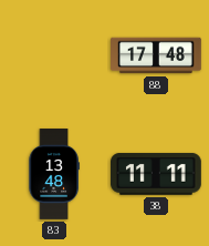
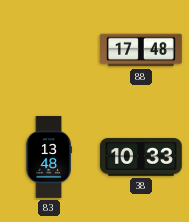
38: 11:11 -> 10:33
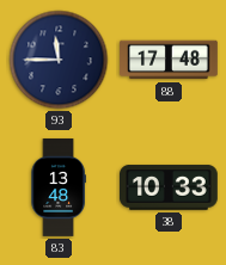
93: none -> 11:45
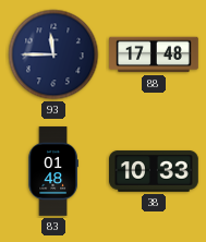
83: 13:48 -> 01:48
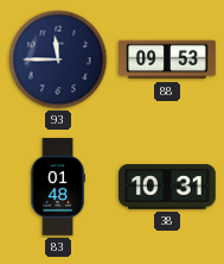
88: 17:48 -> 09:53
38: 10:33 -> 10:31
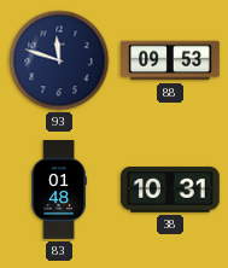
93: 11:45 -> 11:48
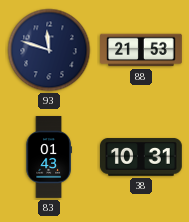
88: 09:53 -> 21:53
83: 01:48 -> 01:43
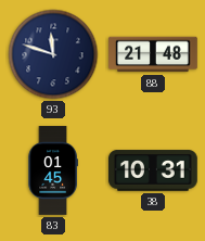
88: 21:53 -> 21:48
83: 01:43 -> 01:45
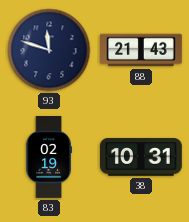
88: 21:48 -> 21:43
83: 01:45 -> 02:19
